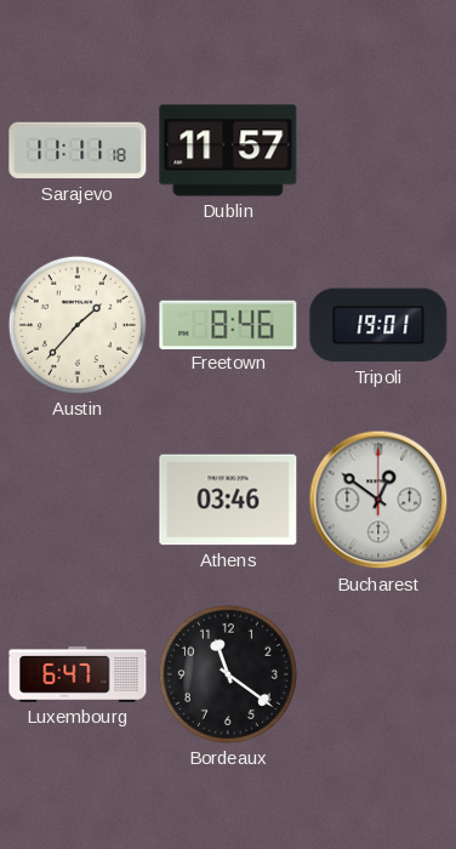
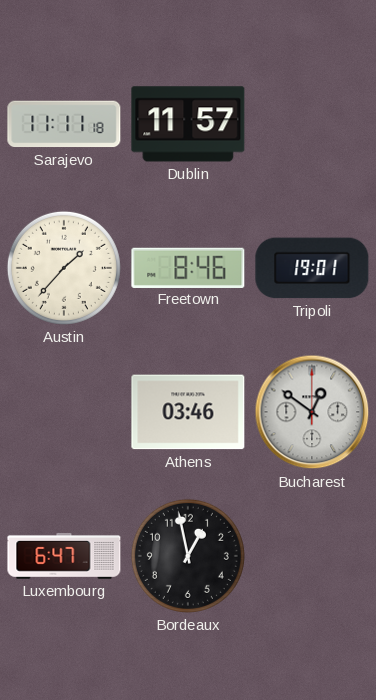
Bordeaux: 11:21 -> 12:58
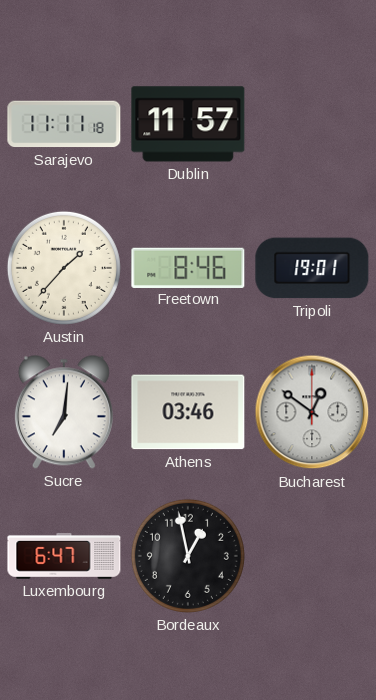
Sucre: none -> 7:01
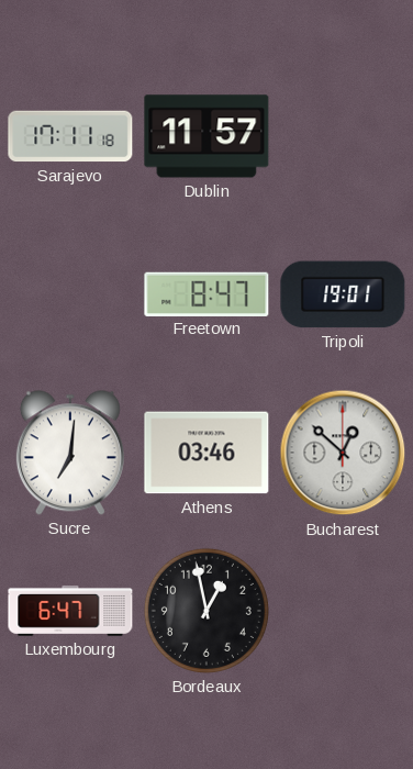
Sarajevo: 11:11 -> 17:11
Austin: 1:37 -> none
Freetown: 8:46 -> 8:47
Bucharest: 12:51 -> 12:52
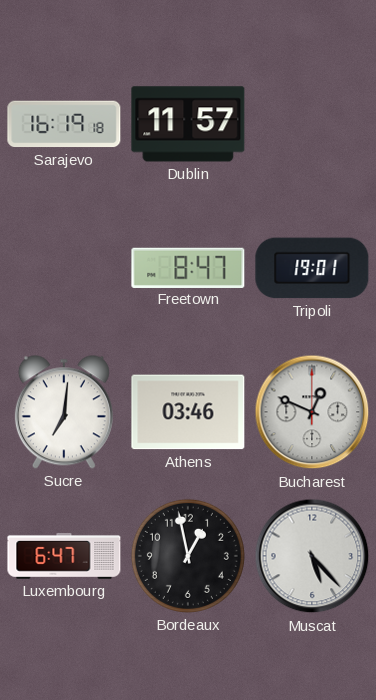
Sarajevo: 17:11 -> 16:19
Bucharest: 12:52 -> 12:49
Muscat: none -> 5:23
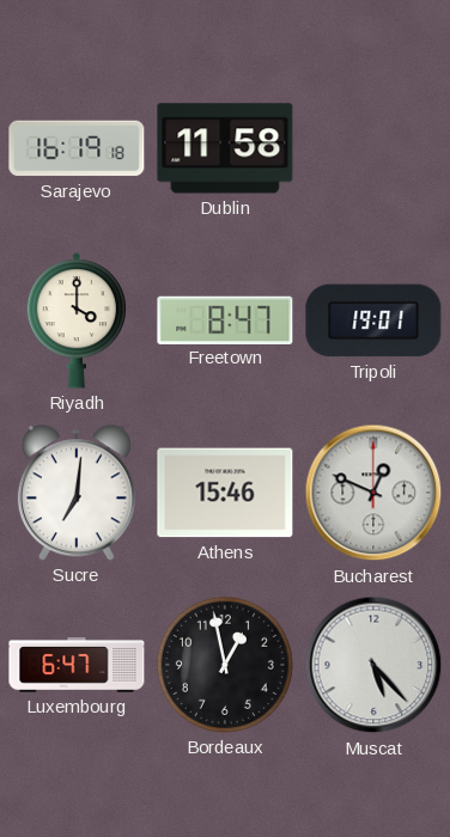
Dublin: 11:57 -> 11:58
Riyadh: none -> 4:00
Athens: 03:46 -> 15:46
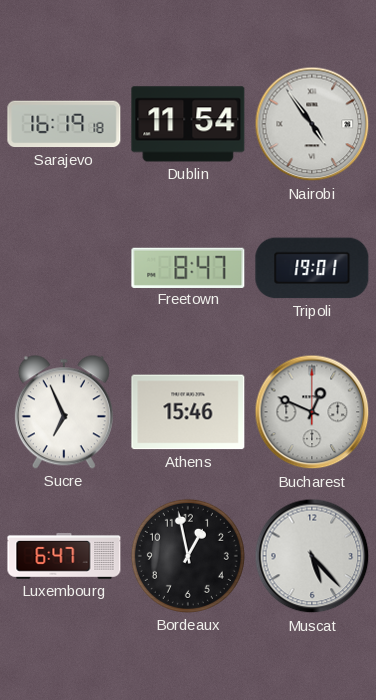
Dublin: 11:58 -> 11:54
Nairobi: none -> 4:54
Riyadh: 4:00 -> none
Sucre: 7:01 -> 6:56
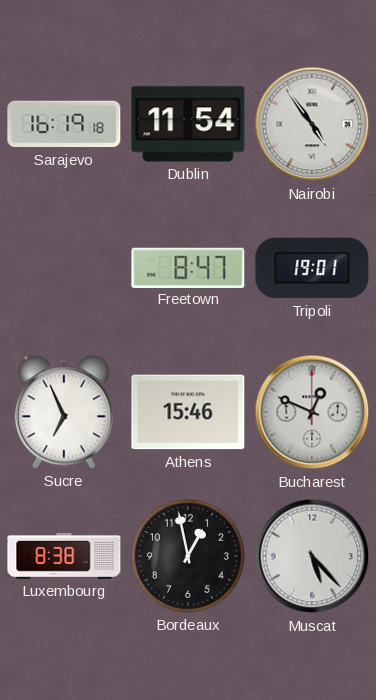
Luxembourg: 6:47 -> 8:38
